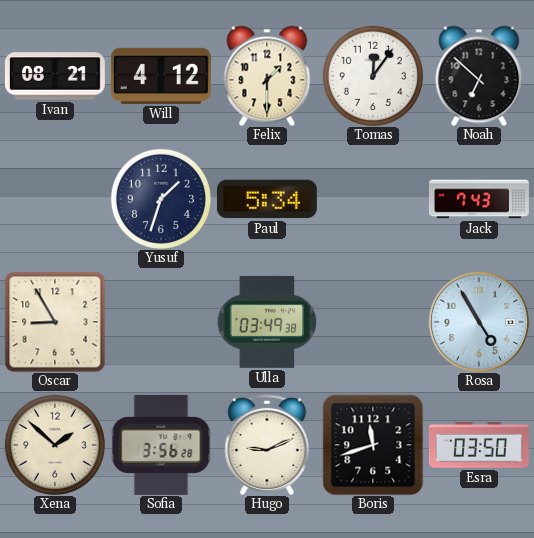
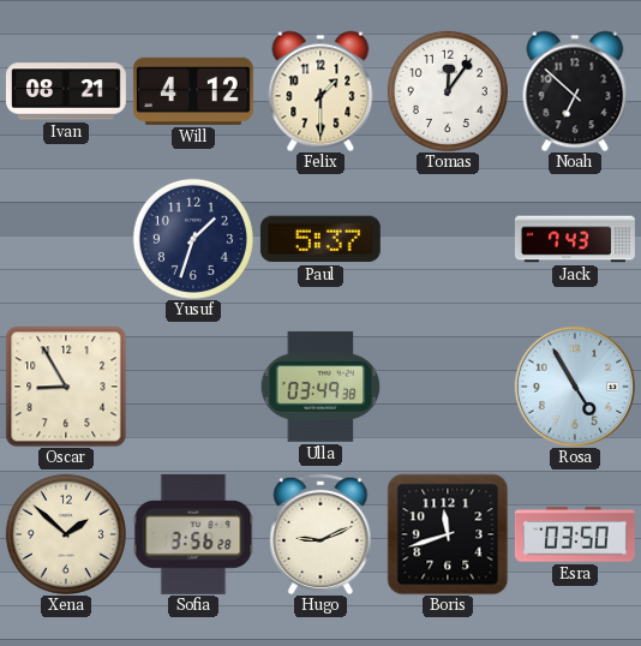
Paul: 5:34 -> 5:37
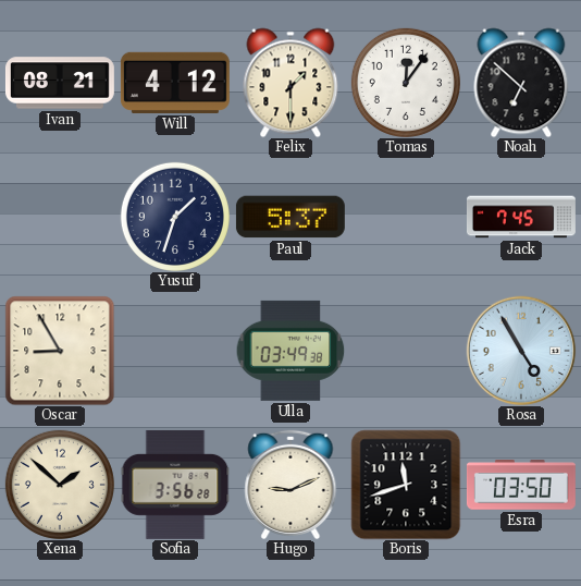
Jack: 7:43 -> 7:45
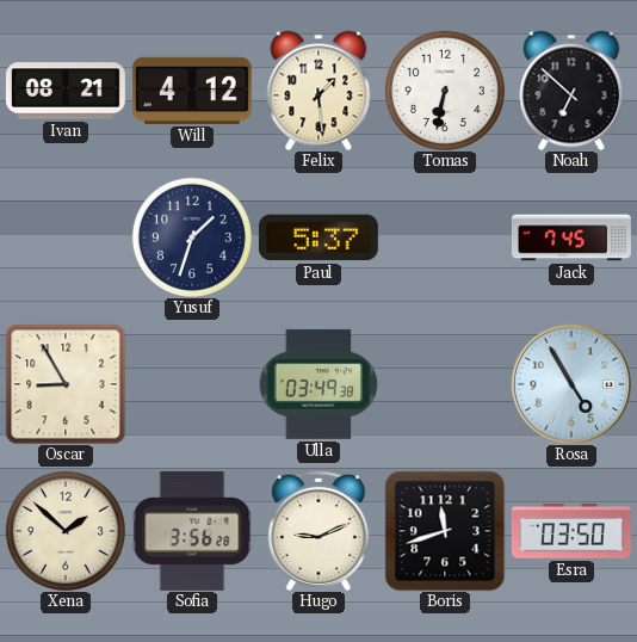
Felix: 1:30 -> 1:29
Tomas: 12:06 -> 6:32
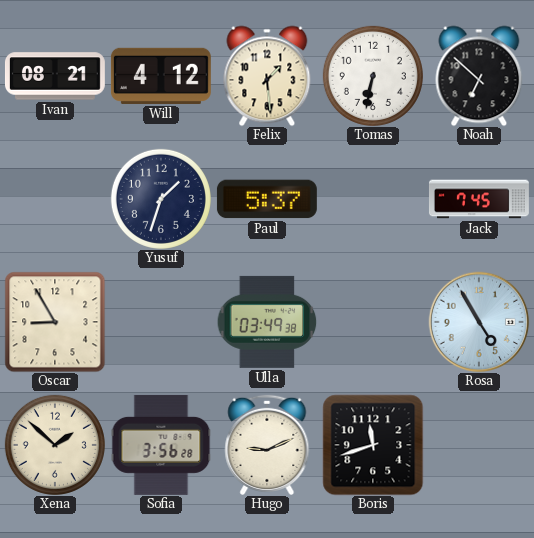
Esra: 03:50 -> none
